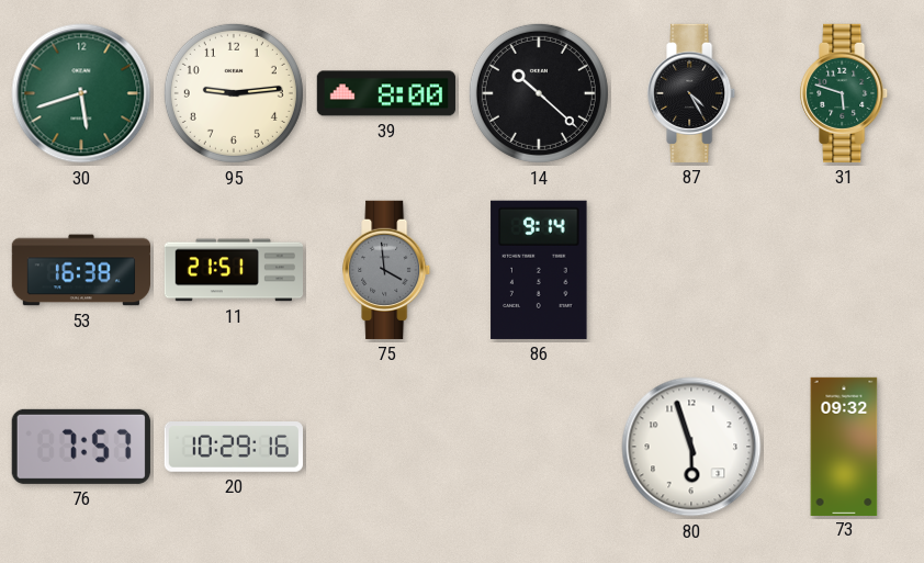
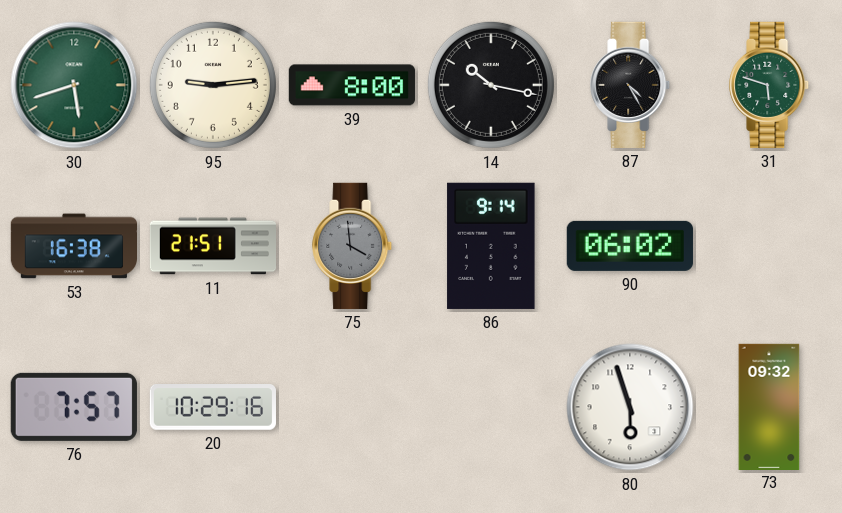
14: 10:22 -> 10:17
90: none -> 06:02
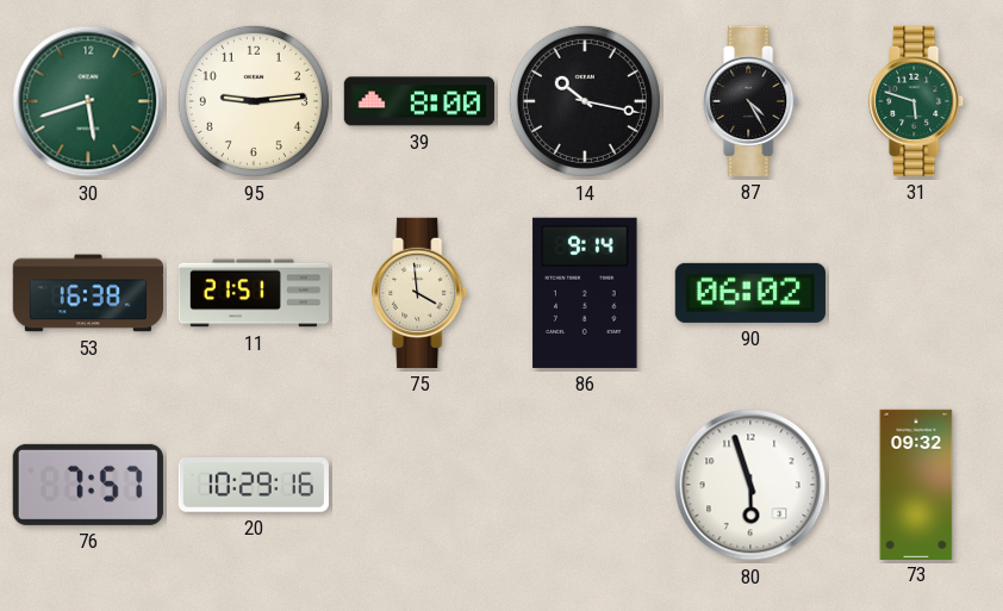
75 dial: grey -> cream
